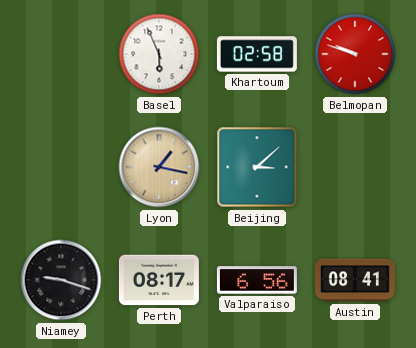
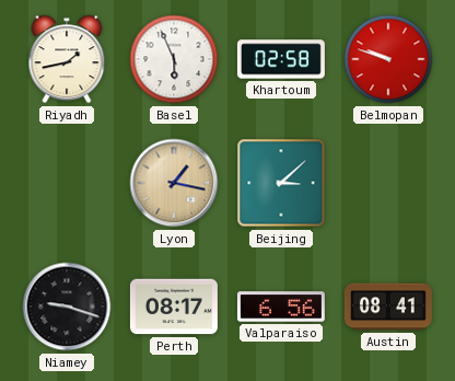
Riyadh: none -> 1:43
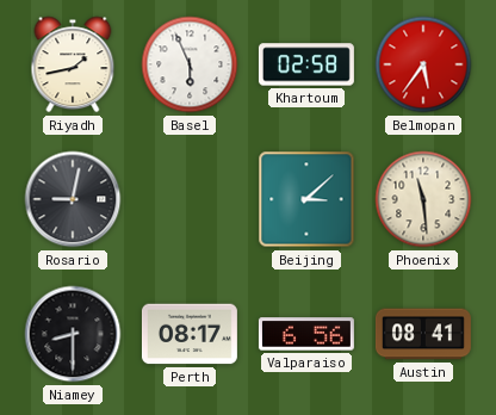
Belmopan: 9:48 -> 5:36
Rosario: none -> 9:02
Lyon: 1:17 -> none
Phoenix: none -> 11:29
Niamey: 9:18 -> 8:30
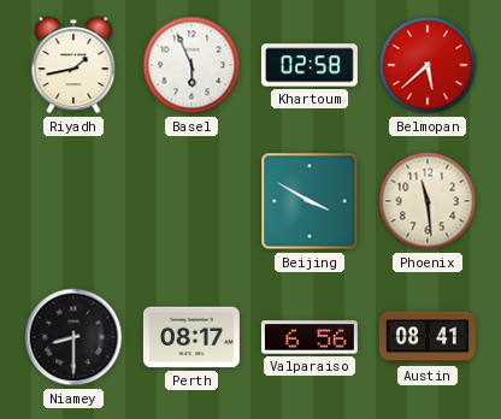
Belmopan: 5:36 -> 5:38
Rosario: 9:02 -> none
Beijing: 3:08 -> 3:50
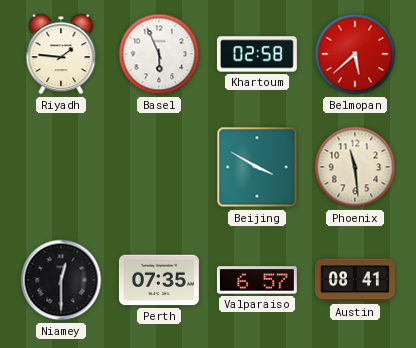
Riyadh: 1:43 -> 1:46
Niamey: 8:30 -> 12:30
Perth: 08:17 -> 07:35
Valparaiso: 6:56 -> 6:57
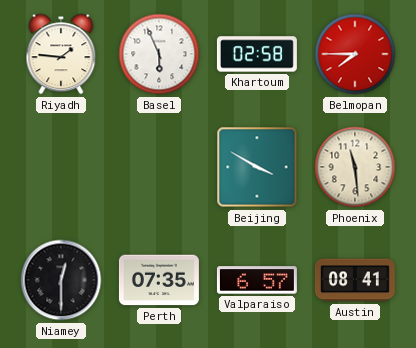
Belmopan: 5:38 -> 7:45
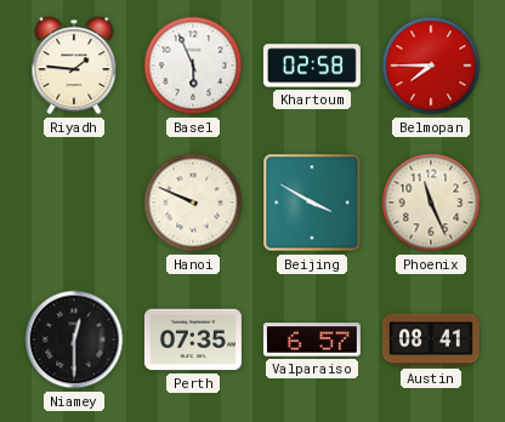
Hanoi: none -> 9:49
Phoenix: 11:29 -> 11:26
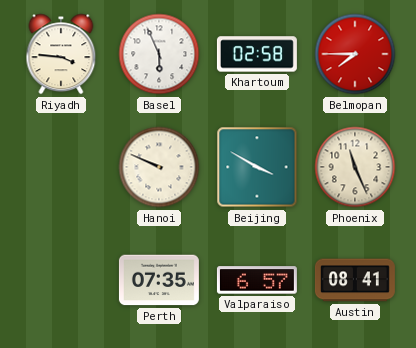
Riyadh: 1:46 -> 3:46
Niamey: 12:30 -> none
